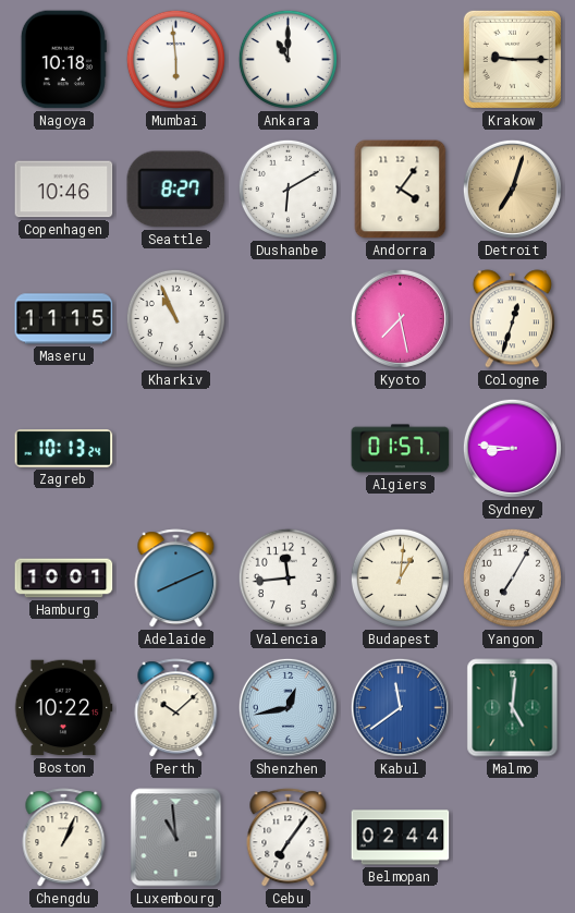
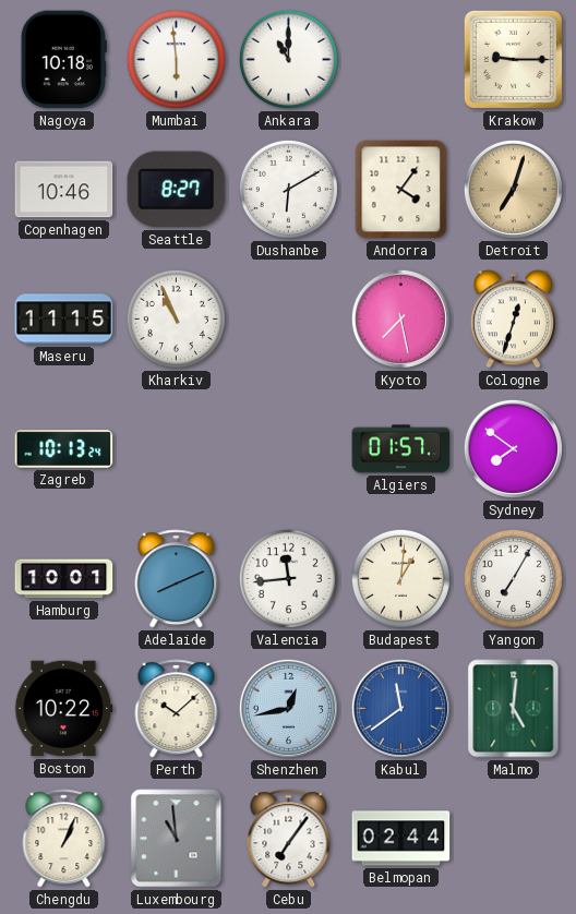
Sydney: 8:46 -> 7:51
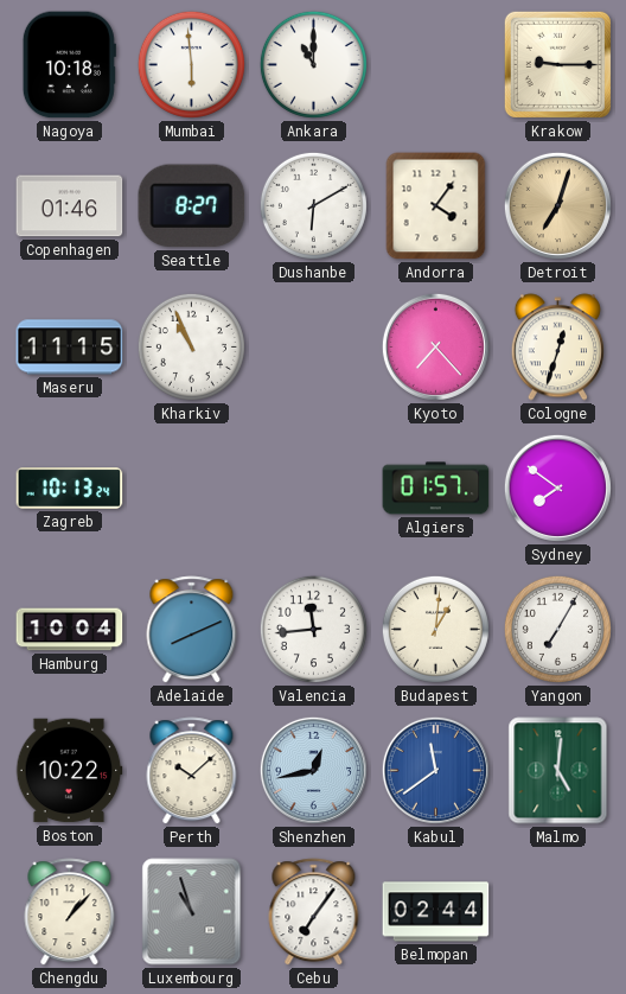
Copenhagen: 10:46 -> 01:46
Kyoto: 7:28 -> 7:23
Hamburg: 10:01 -> 10:04
Chengdu: 1:04 -> 1:07
Luxembourg: 10:59 -> 10:57
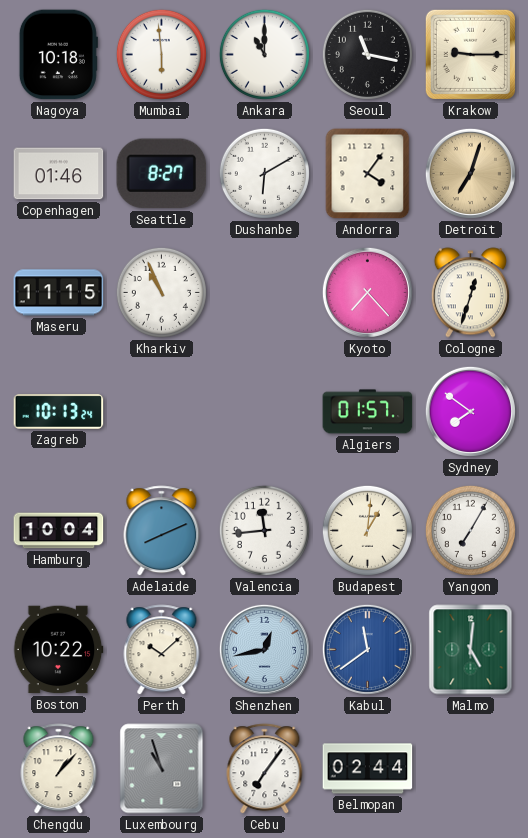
Seoul: none -> 11:17
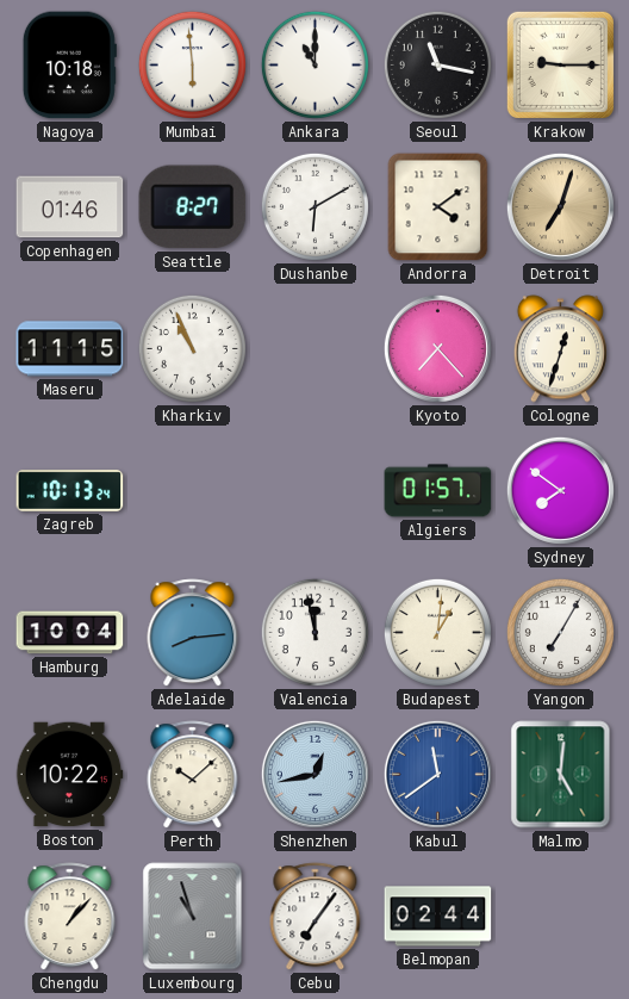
Andorra: 4:06 -> 4:09
Adelaide: 8:11 -> 8:14
Valencia: 11:44 -> 11:58
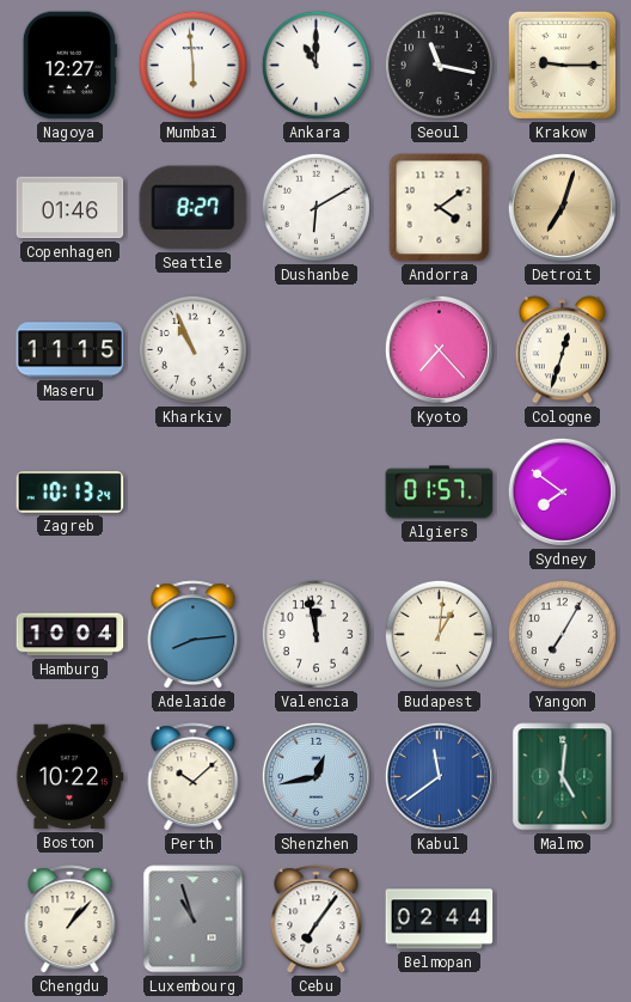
Nagoya: 10:18 -> 12:27
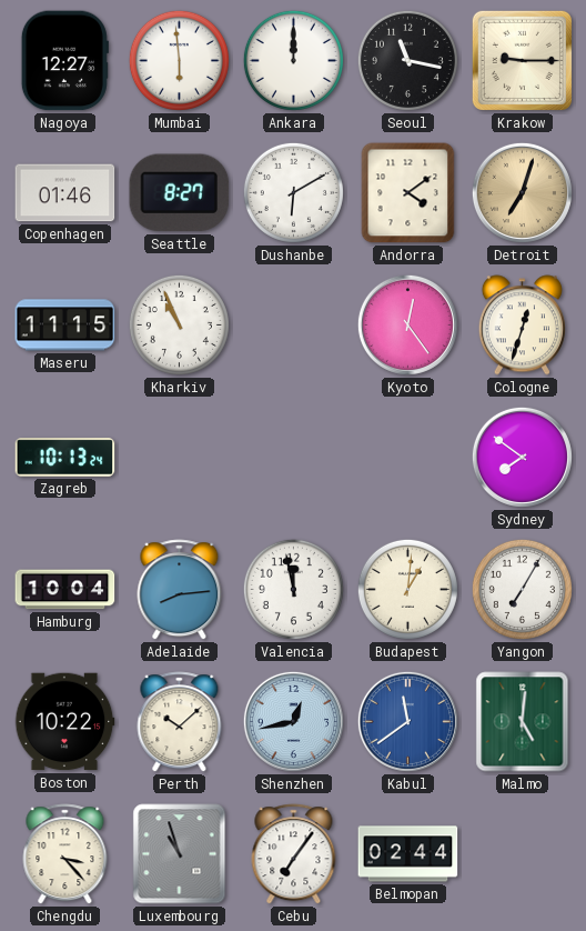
Ankara: 11:00 -> 12:00
Kyoto: 7:23 -> 12:24
Algiers: 01:57 -> none
Chengdu: 1:07 -> 3:23
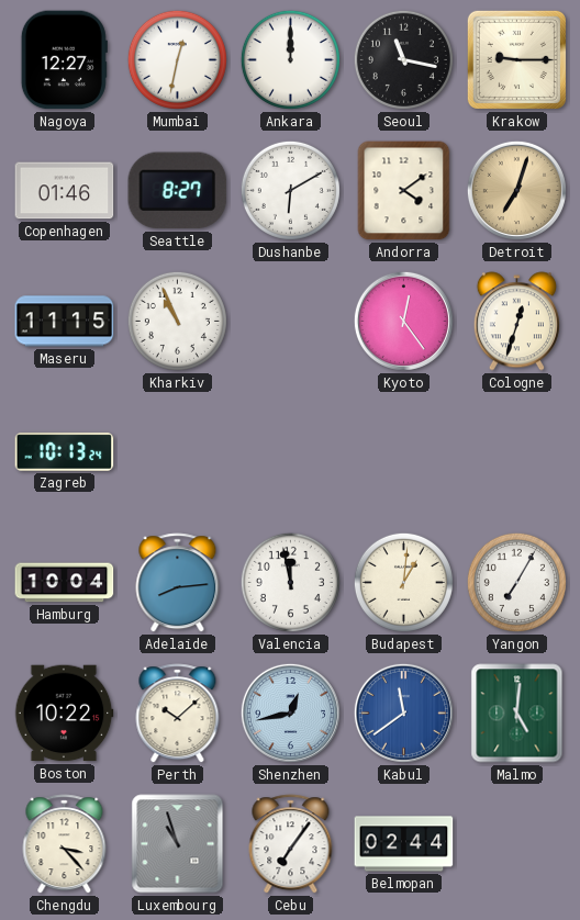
Mumbai: 5:59 -> 12:32
Sydney: 7:51 -> none
